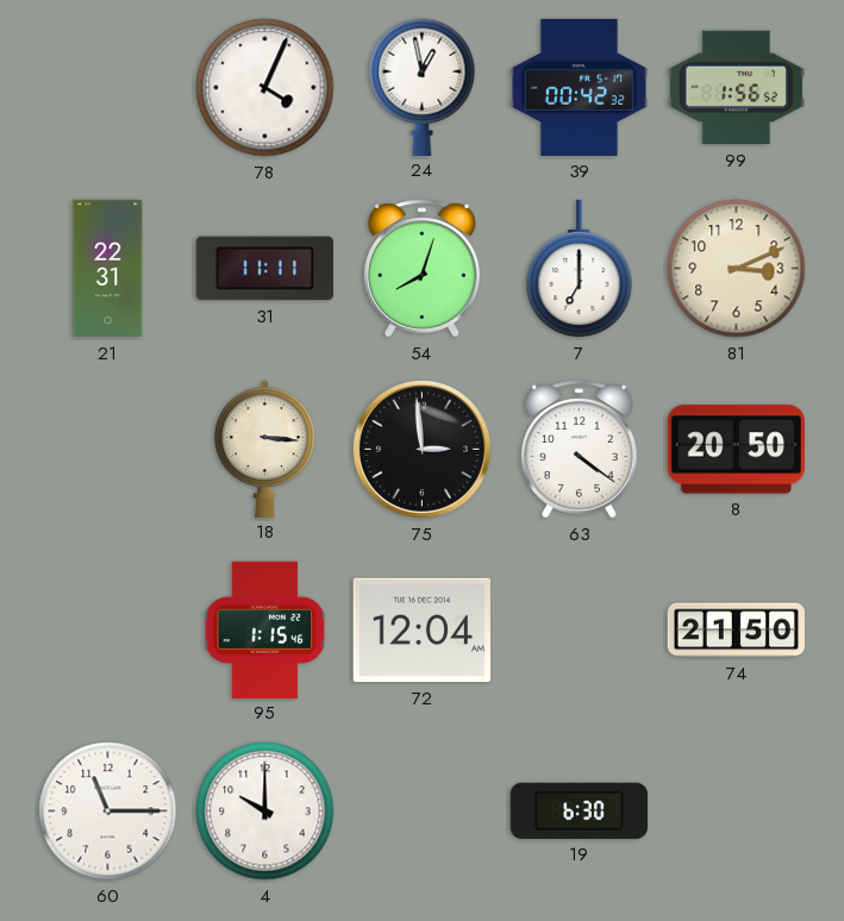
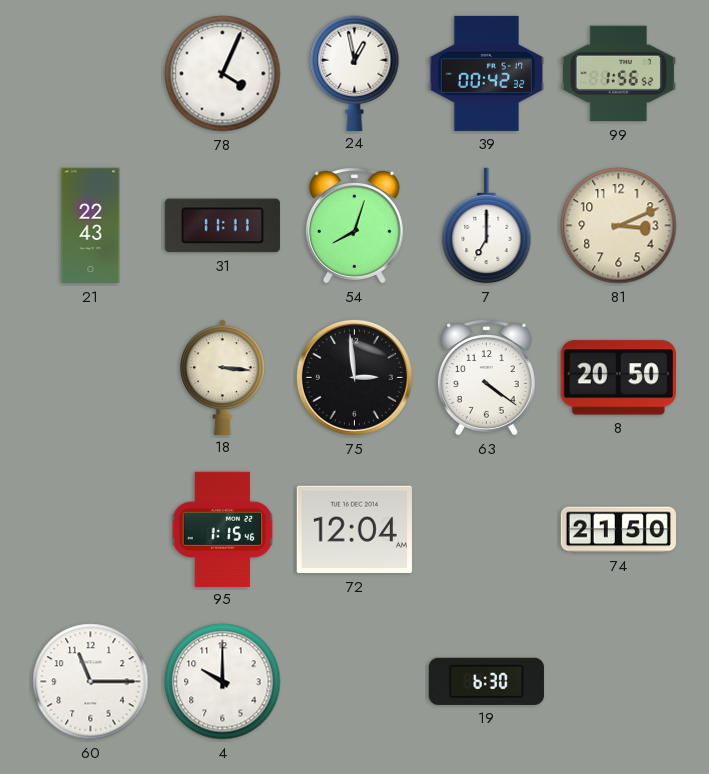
21: 22:31 -> 22:43
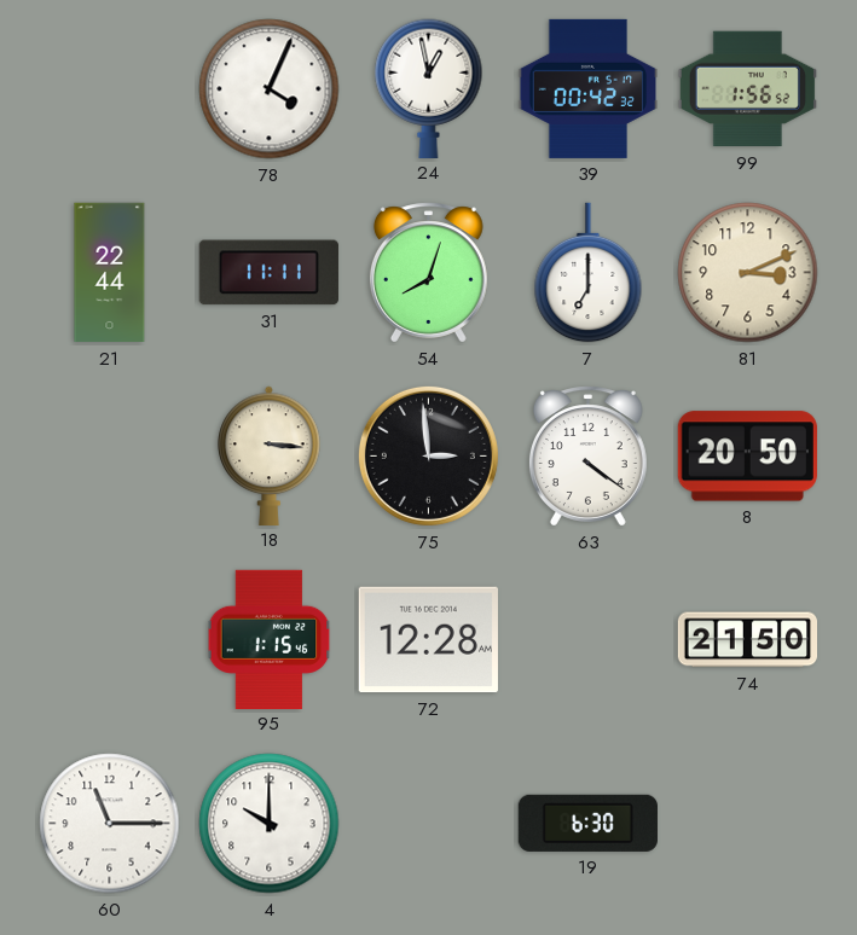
21: 22:43 -> 22:44
72: 12:04 -> 12:28
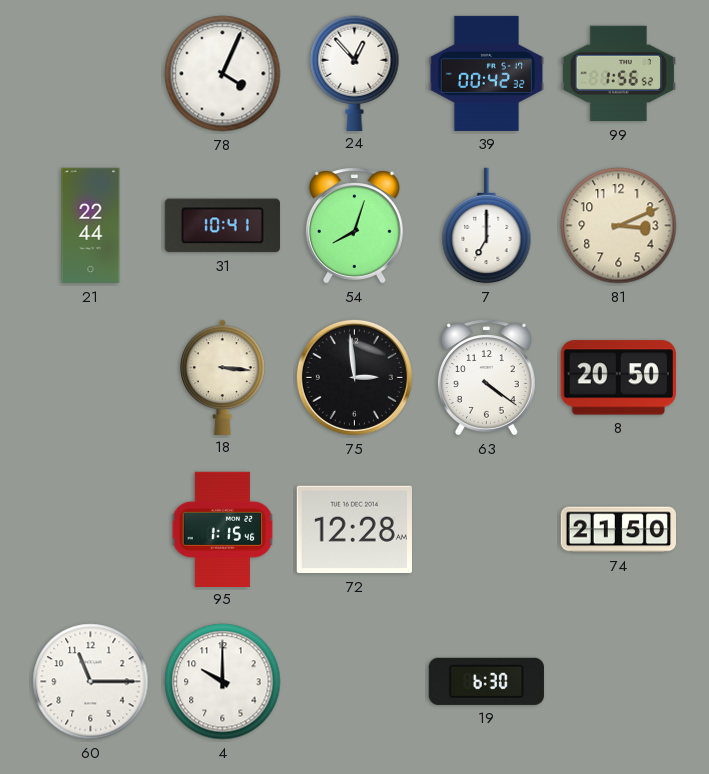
24: 12:58 -> 12:53
31: 11:11 -> 10:41
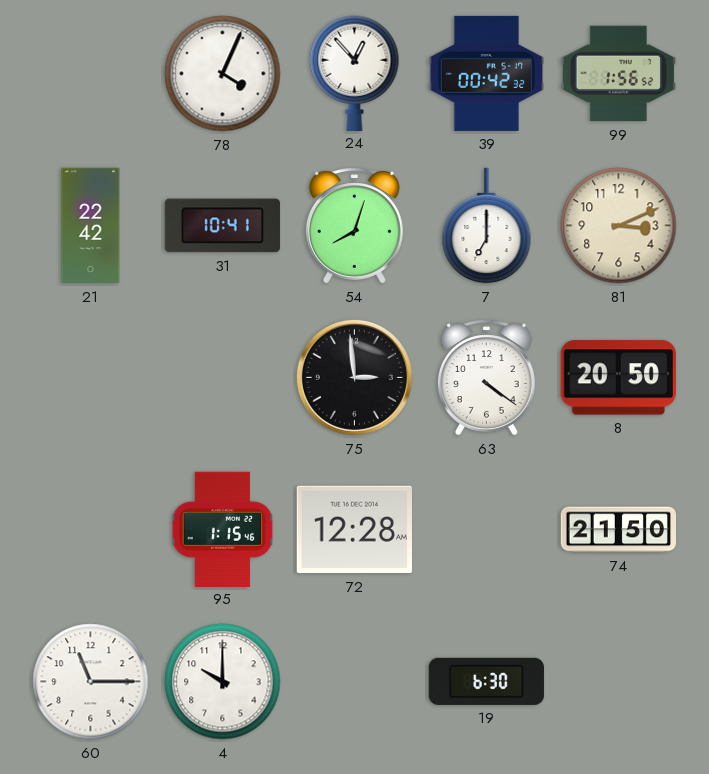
21: 22:44 -> 22:42
18: 3:16 -> none
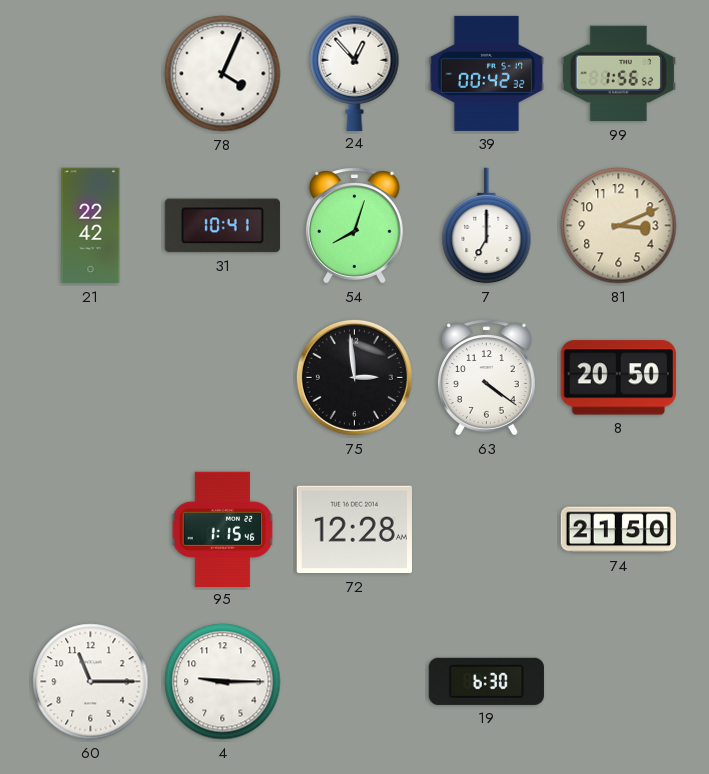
4: 10:00 -> 9:15
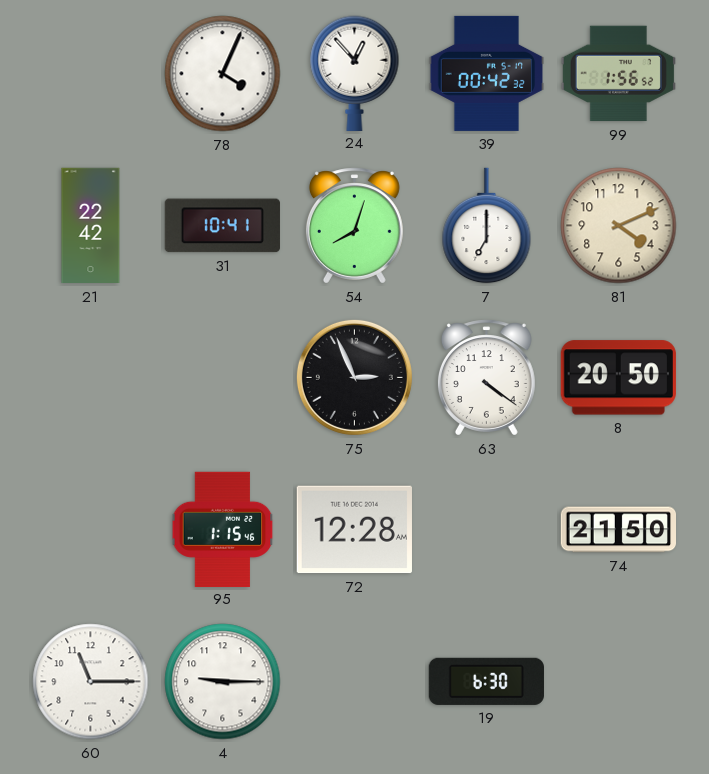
81: 3:11 -> 4:11
75: 2:59 -> 2:56
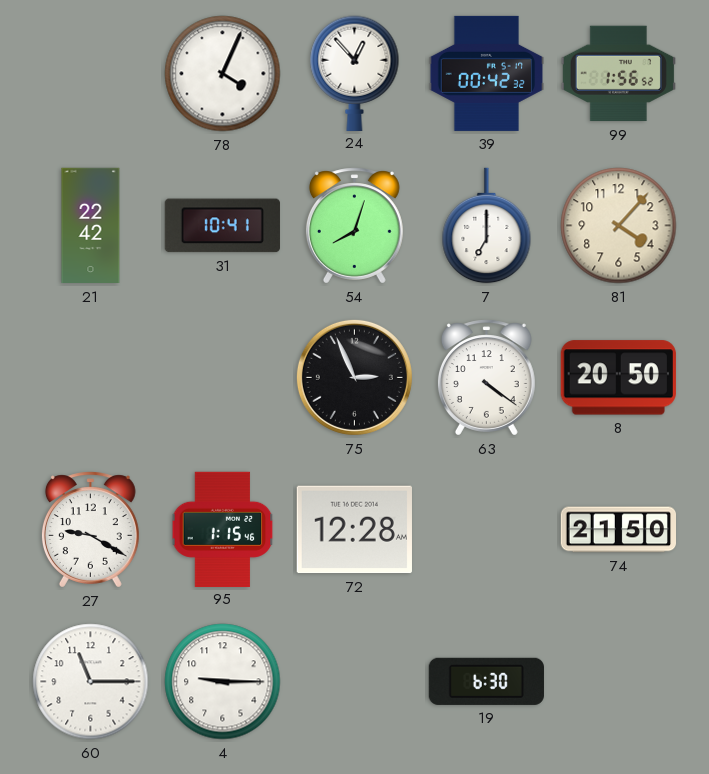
81: 4:11 -> 4:07
27: none -> 9:20
